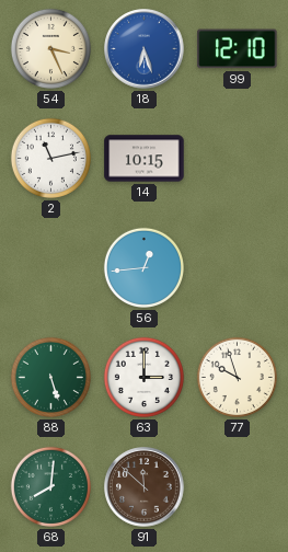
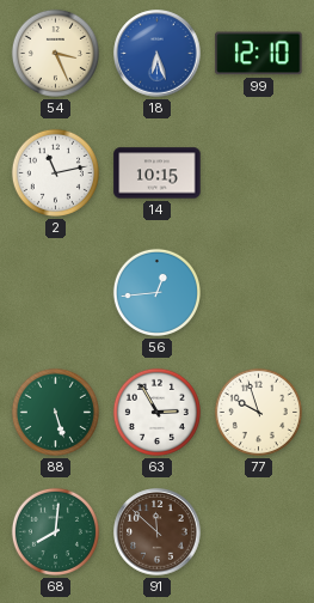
63: 3:00 -> 2:55
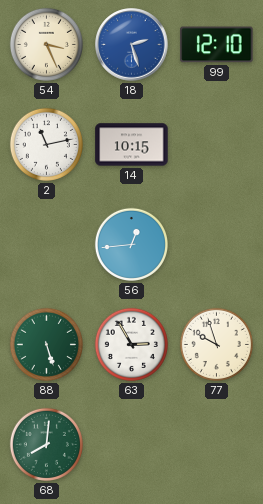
18: 6:27 -> 2:27
91: 11:52 -> none
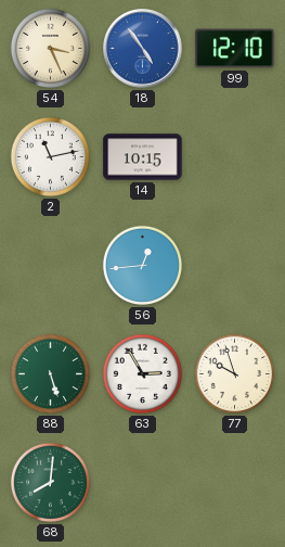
18: 2:27 -> 4:54
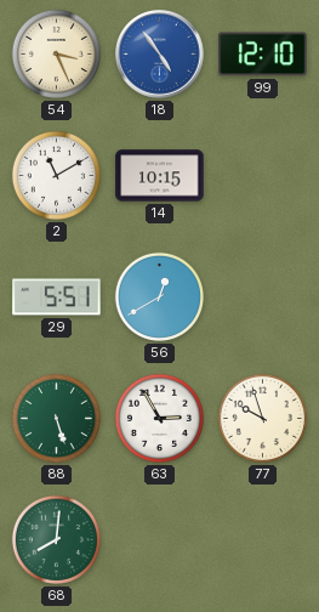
2: 11:13 -> 11:10
29: none -> 5:51
56: 12:44 -> 12:40
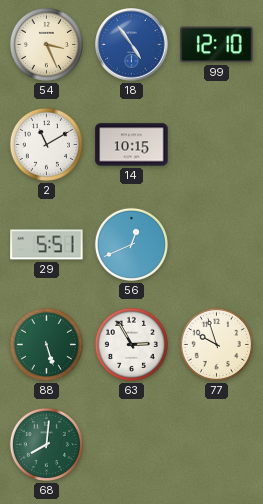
56: 12:40 -> 12:41
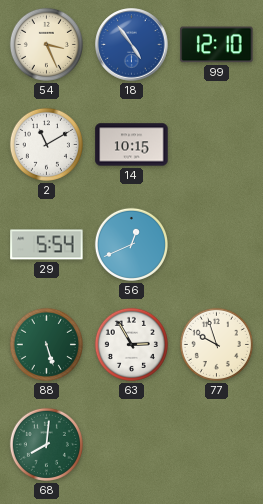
29: 5:51 -> 5:54
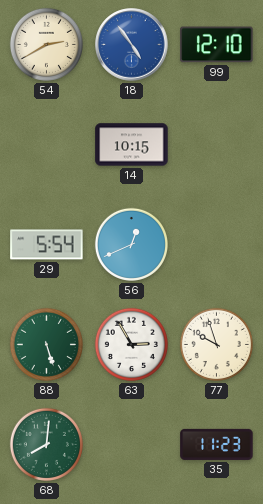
54: 3:26 -> 2:40
2: 11:10 -> none
35: none -> 11:23
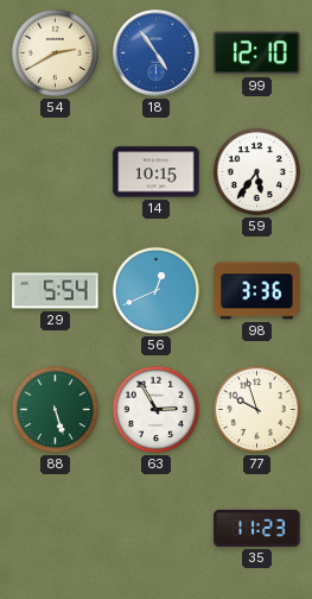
59: none -> 5:36
98: none -> 3:36
68: 8:01 -> none
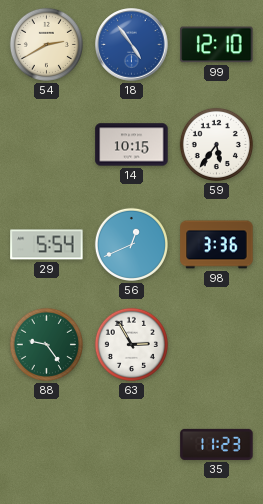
88: 5:27 -> 9:24
77: 9:57 -> none
